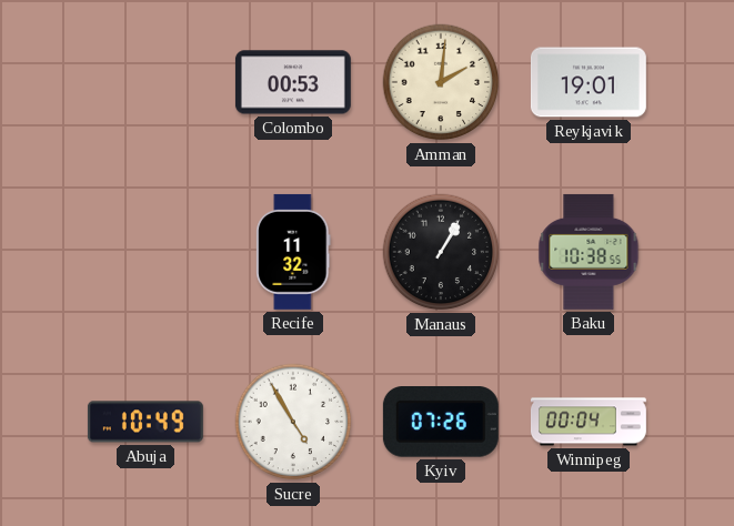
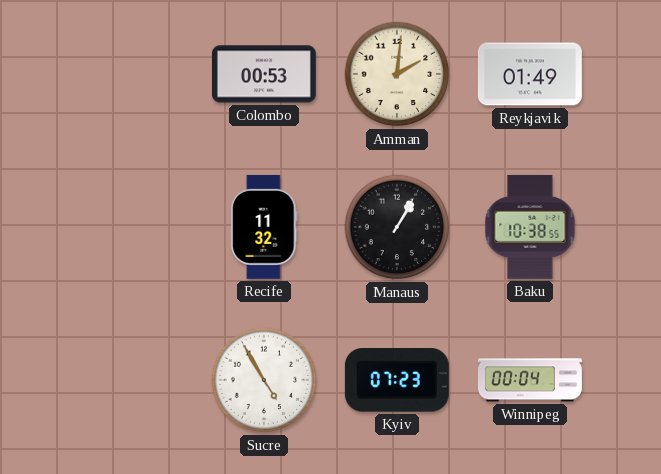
Reykjavik: 19:01 -> 01:49
Abuja: 10:49 -> none
Kyiv: 07:26 -> 07:23
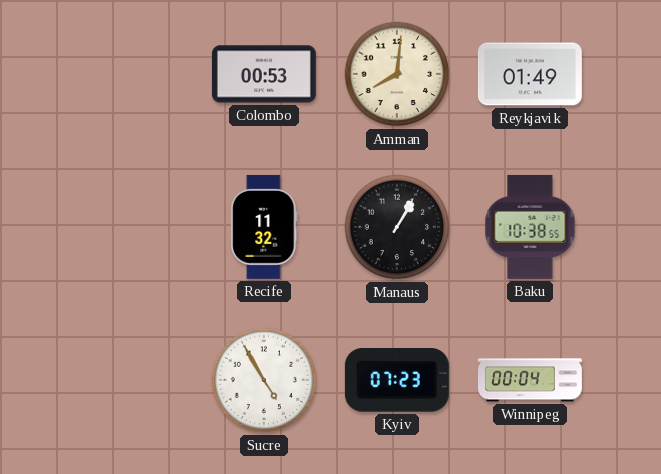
Amman: 2:01 -> 8:01
